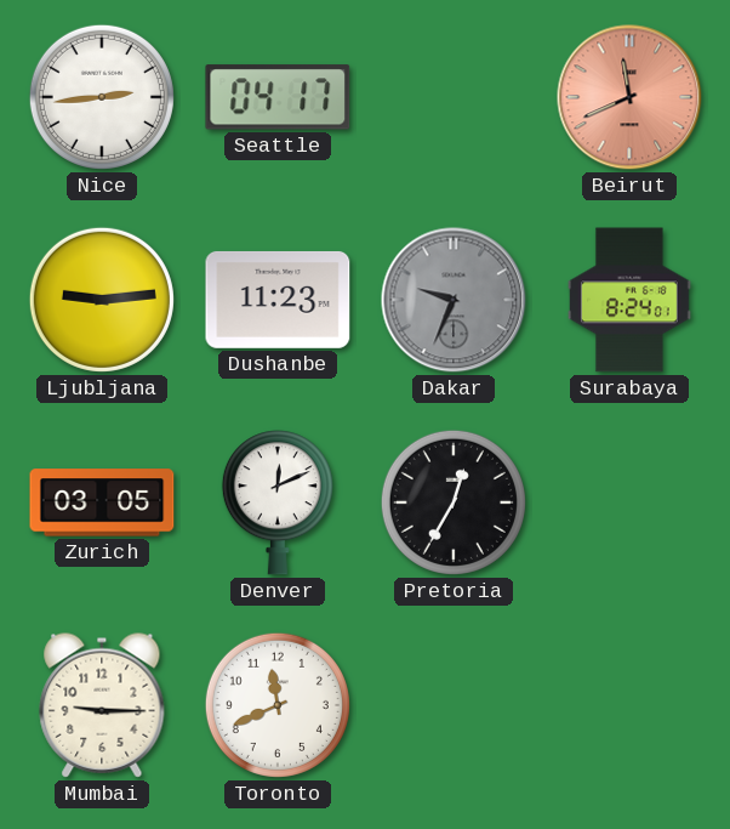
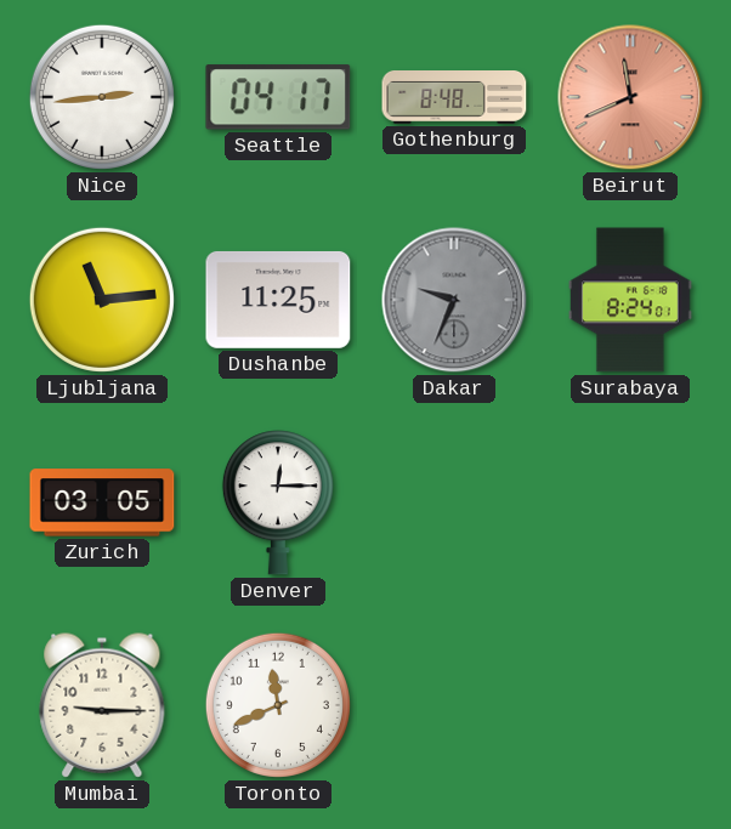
Gothenburg: none -> 8:48
Ljubljana: 9:14 -> 11:14
Dushanbe: 11:23 -> 11:25
Denver: 12:11 -> 12:15
Pretoria: 12:35 -> none
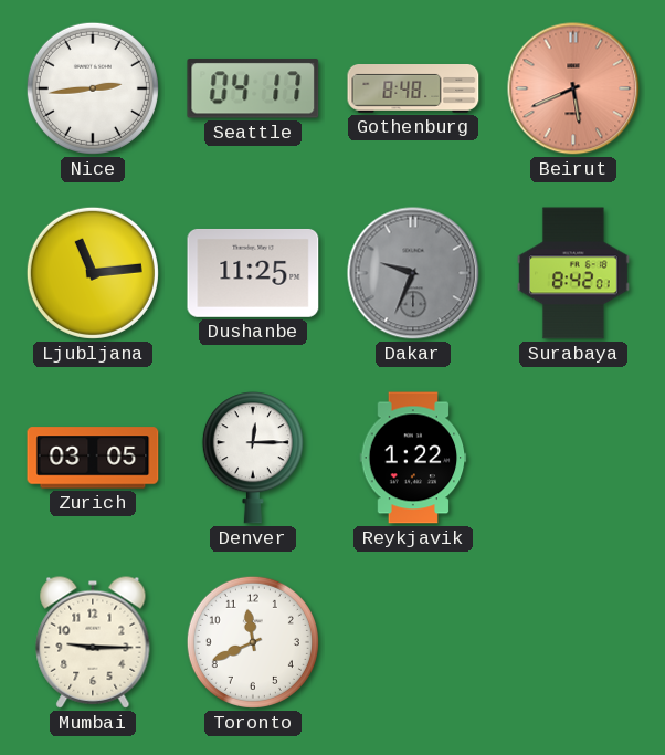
Beirut: 11:41 -> 5:41
Surabaya: 8:24 -> 8:42
Reykjavik: none -> 1:22
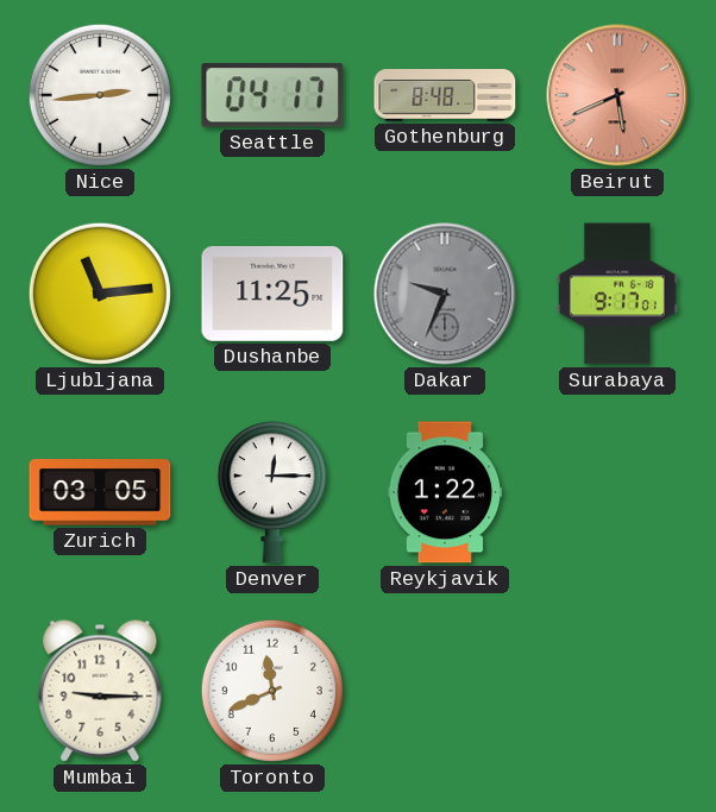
Surabaya: 8:42 -> 9:17
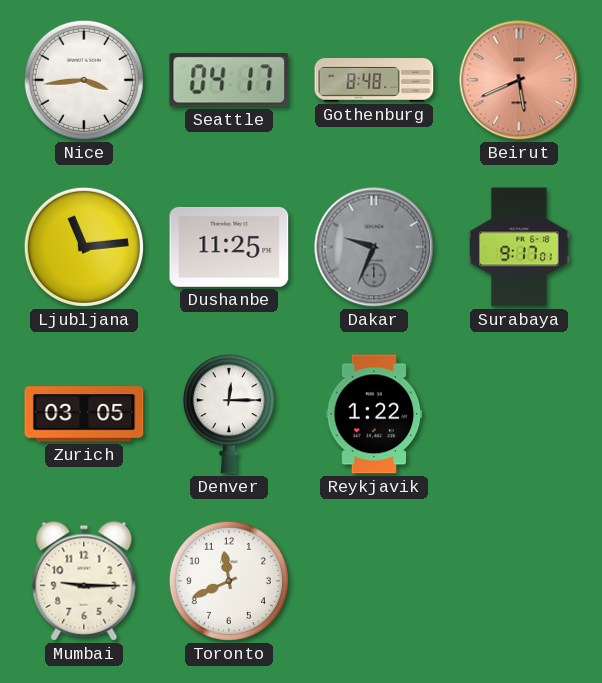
Nice: 2:44 -> 3:44
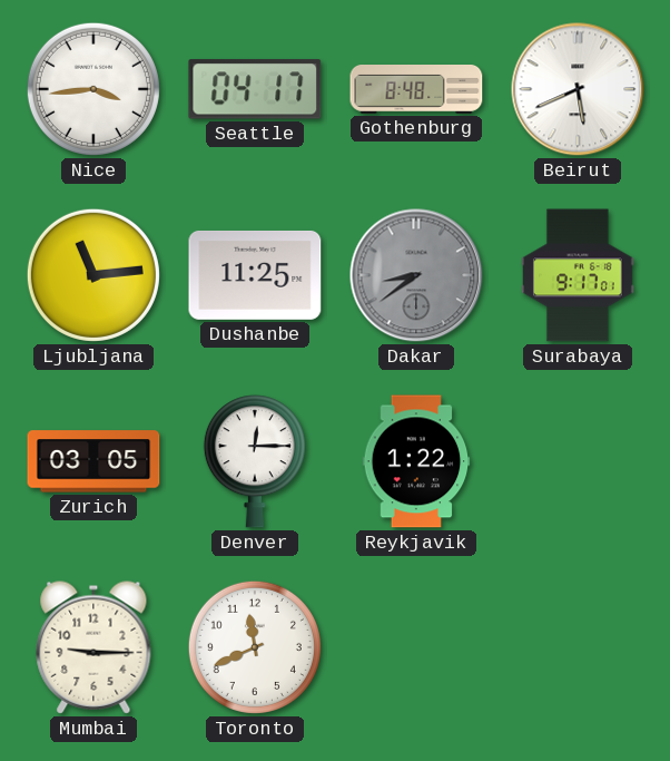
Beirut dial: salmon -> white
Dakar: 9:34 -> 8:39
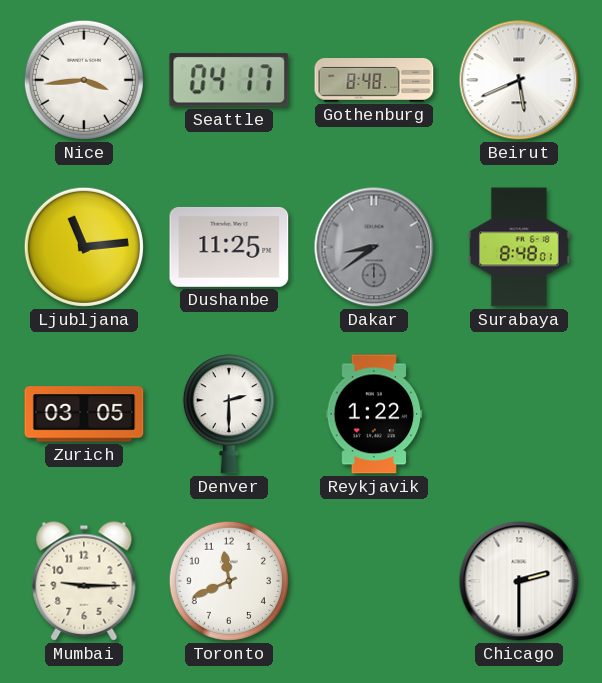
Surabaya: 9:17 -> 8:48
Denver: 12:15 -> 2:30
Chicago: none -> 2:30
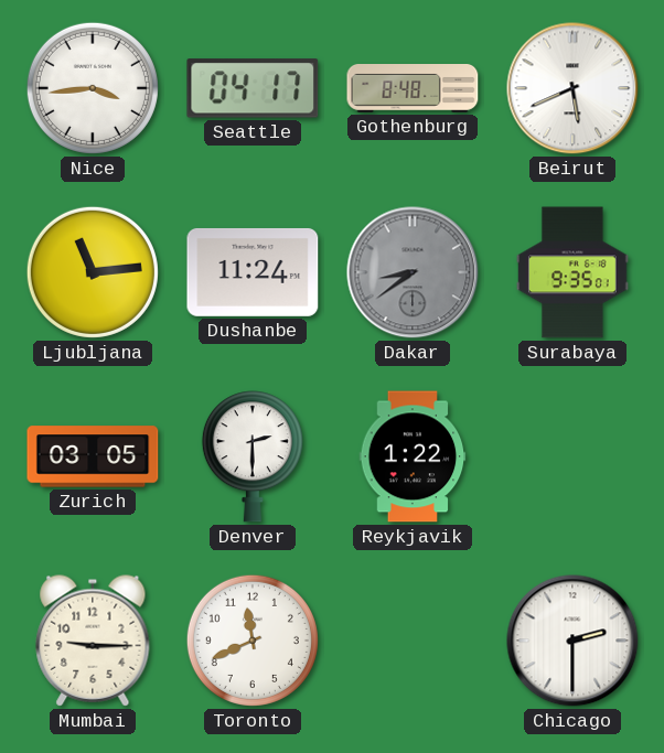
Dushanbe: 11:25 -> 11:24
Surabaya: 8:48 -> 9:35
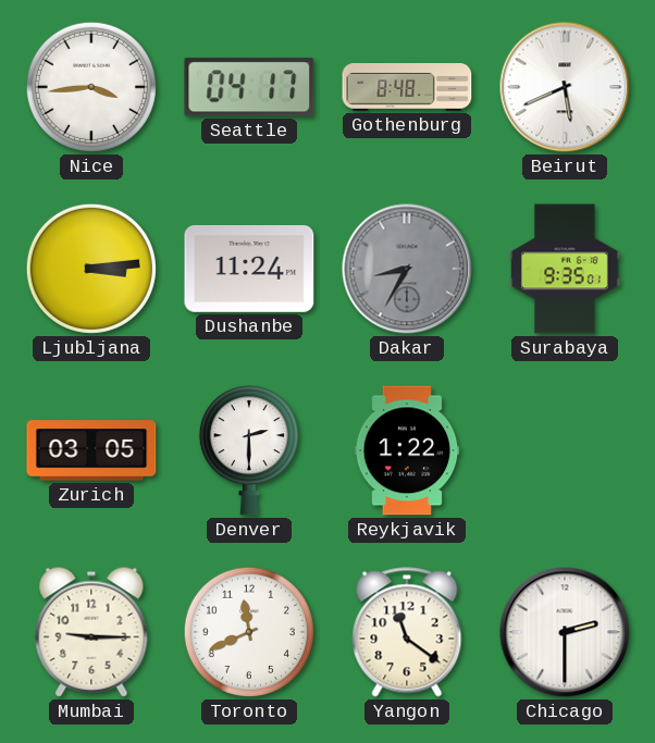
Ljubljana: 11:14 -> 3:14
Dakar: 8:39 -> 8:35
Yangon: none -> 11:21
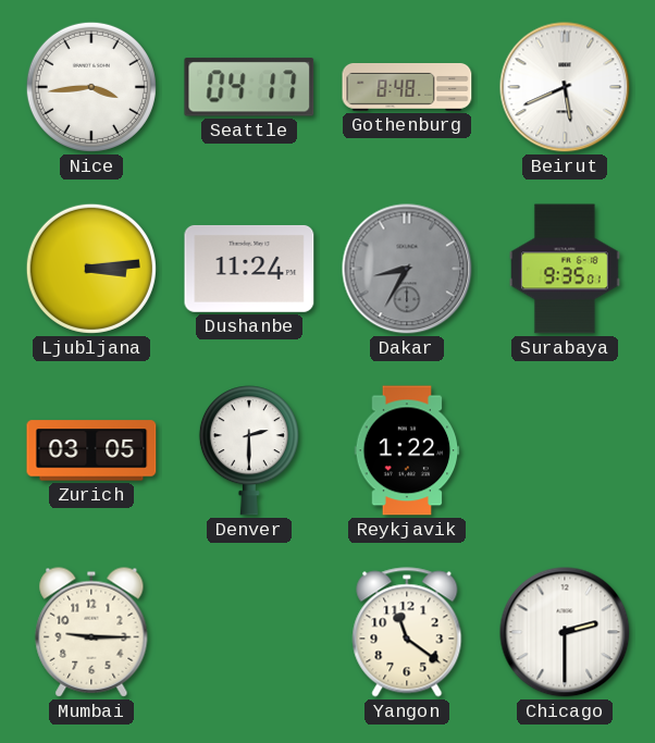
Toronto: 11:41 -> none
